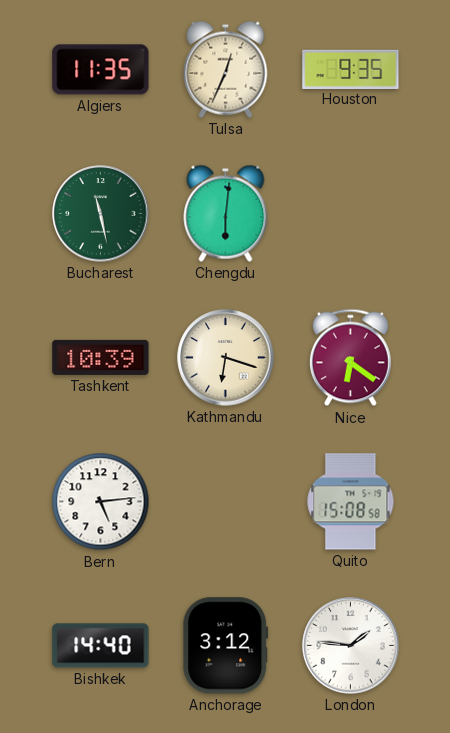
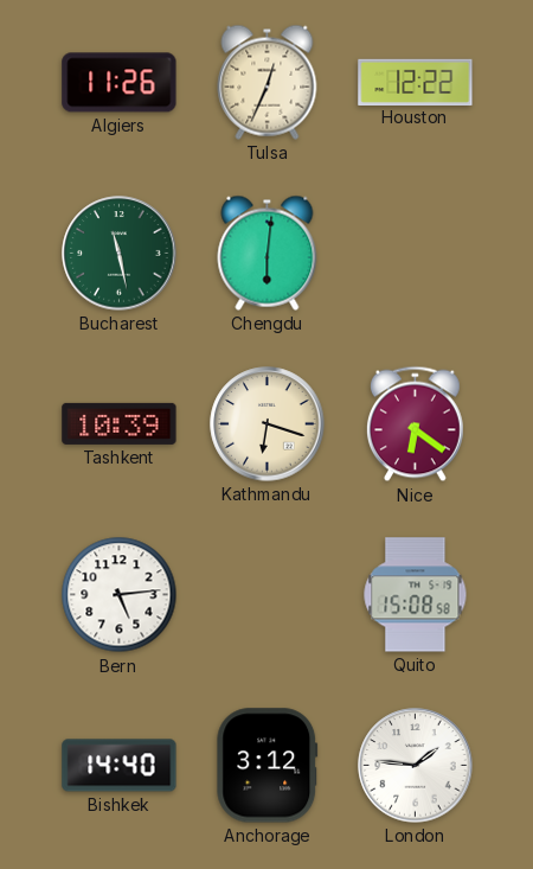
Algiers: 11:35 -> 11:26
Houston: 9:35 -> 12:22
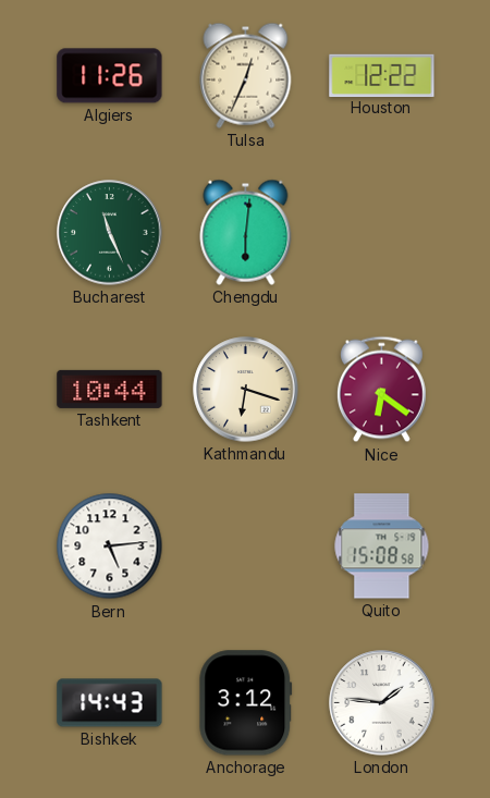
Bucharest: 11:28 -> 11:26
Tashkent: 10:39 -> 10:44
Bishkek: 14:40 -> 14:43
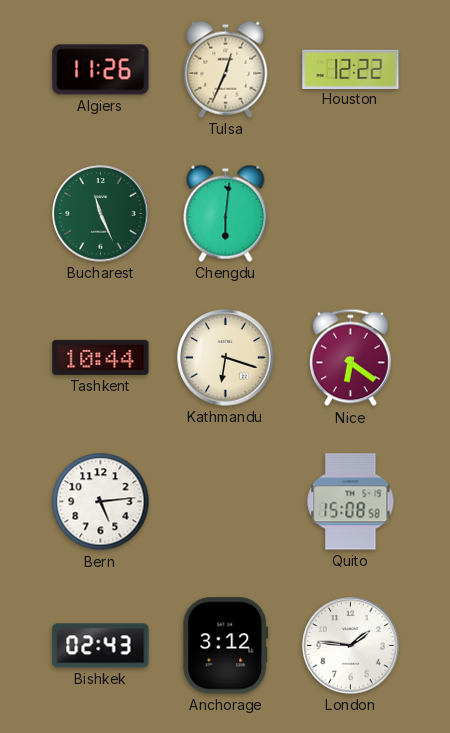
Bishkek: 14:43 -> 02:43
